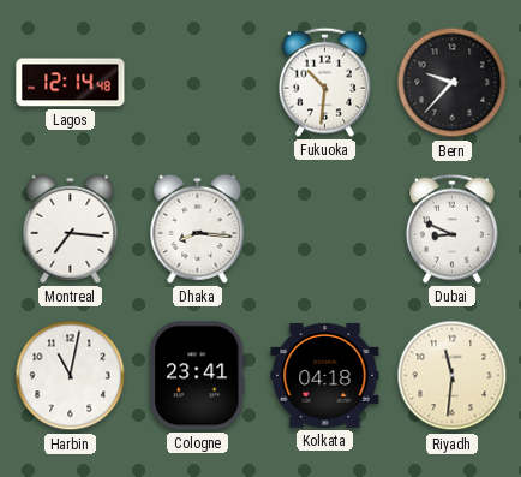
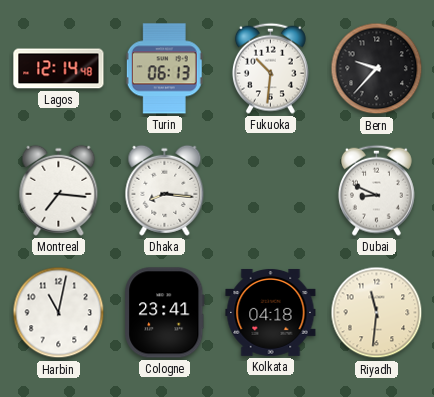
Turin: none -> 06:13
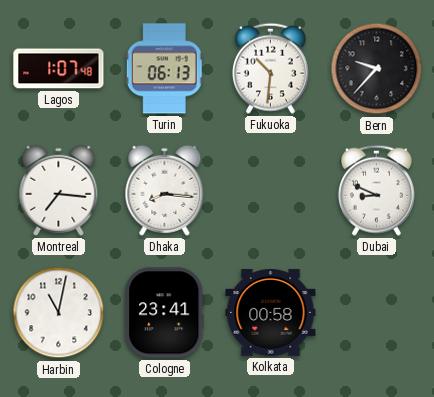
Lagos: 12:14 -> 1:07
Kolkata: 04:18 -> 00:58
Riyadh: 11:31 -> none
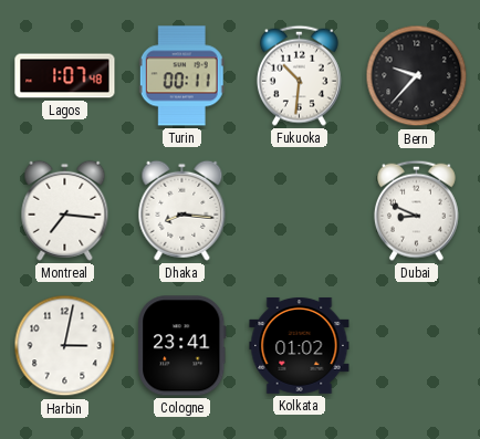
Turin: 06:13 -> 00:11
Harbin: 11:02 -> 3:02
Kolkata: 00:58 -> 01:02
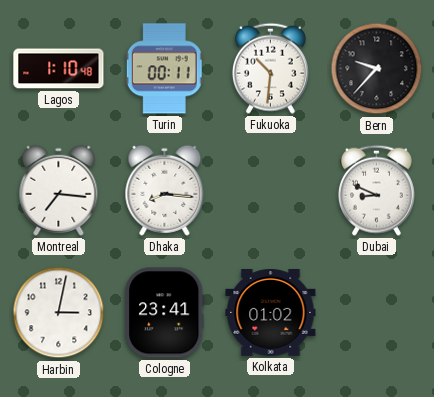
Lagos: 1:07 -> 1:10
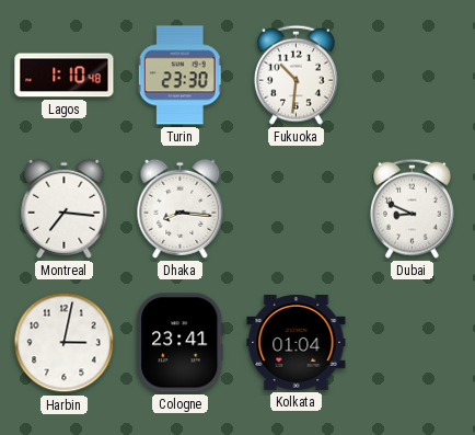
Turin: 00:11 -> 23:30
Bern: 9:37 -> none
Kolkata: 01:02 -> 01:04
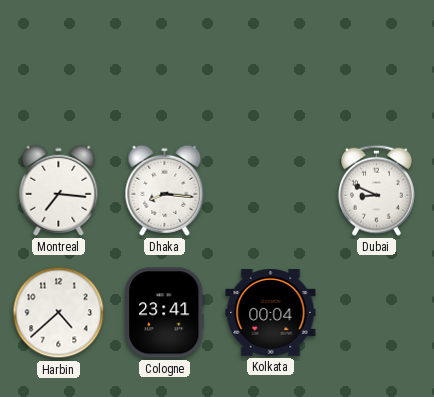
Lagos: 1:10 -> none
Turin: 23:30 -> none
Fukuoka: 10:31 -> none
Harbin: 3:02 -> 4:38
Kolkata: 01:04 -> 00:04
